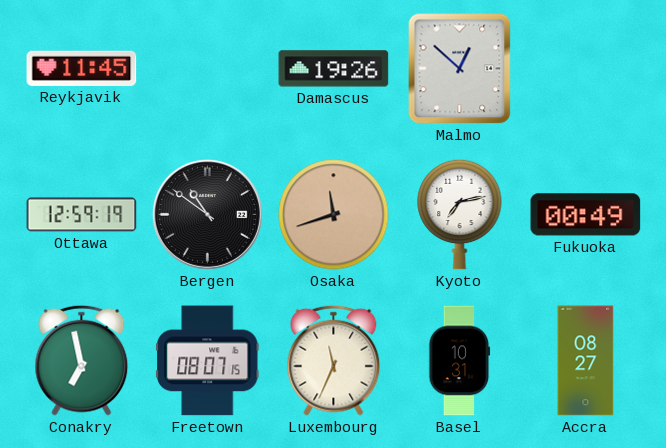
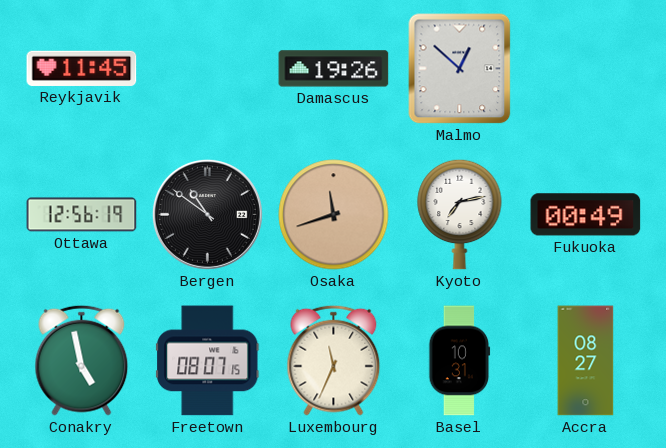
Ottawa: 12:59 -> 12:56
Conakry: 6:58 -> 4:58
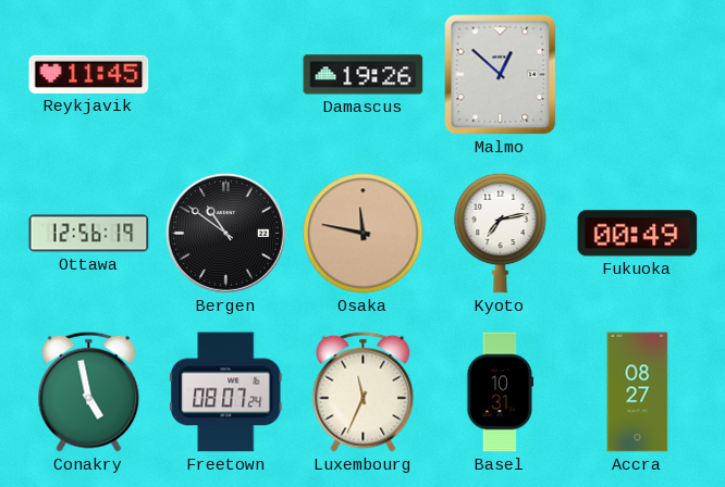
Osaka: 11:42 -> 11:47
Freetown: 08:07:15 -> 08:07:24
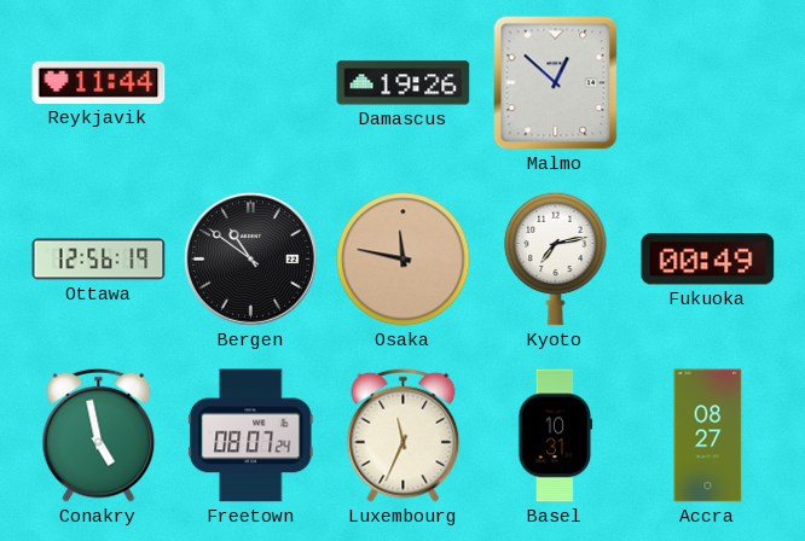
Reykjavik: 11:45 -> 11:44
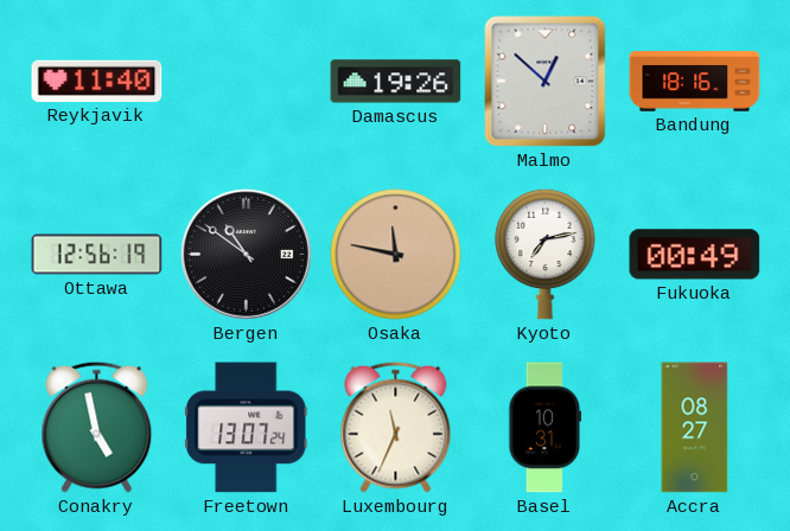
Reykjavik: 11:44 -> 11:40
Bandung: none -> 18:16
Freetown: 08:07 -> 13:07
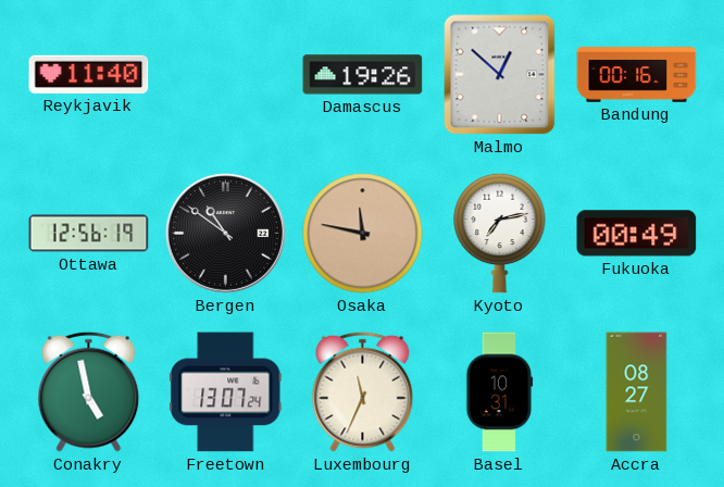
Bandung: 18:16 -> 00:16
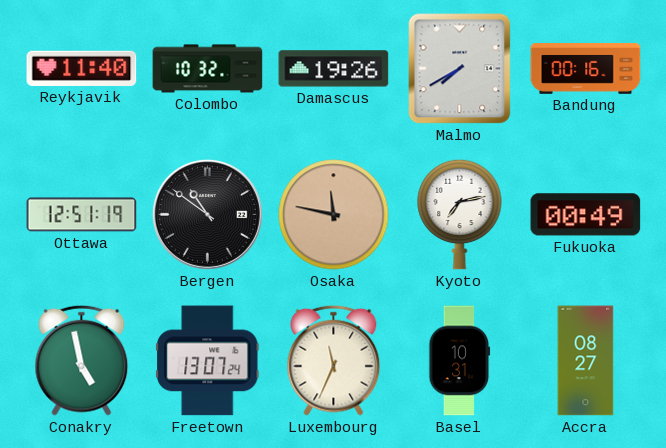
Colombo: none -> 10:32
Malmo: 12:52 -> 7:40
Ottawa: 12:56 -> 12:51
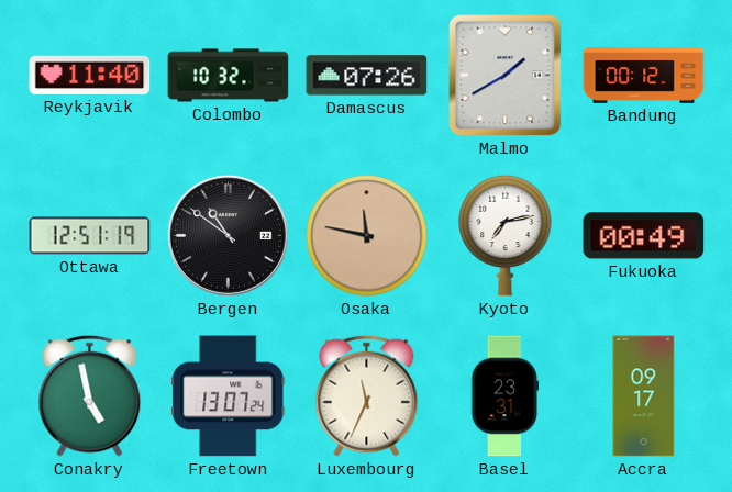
Damascus: 19:26 -> 07:26
Malmo: 7:40 -> 1:40
Bandung: 00:16 -> 00:12
Basel: 10:31 -> 23:31
Accra: 08:27 -> 09:17
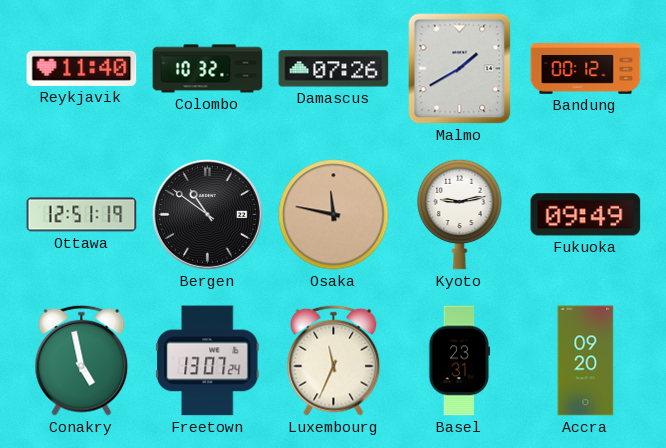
Kyoto: 7:13 -> 9:13
Fukuoka: 00:49 -> 09:49
Accra: 09:17 -> 09:20
